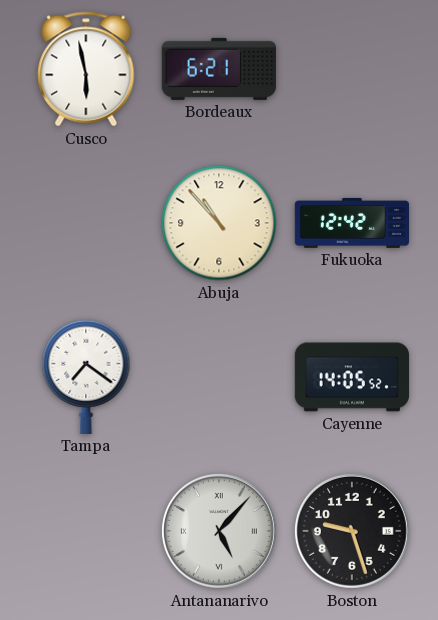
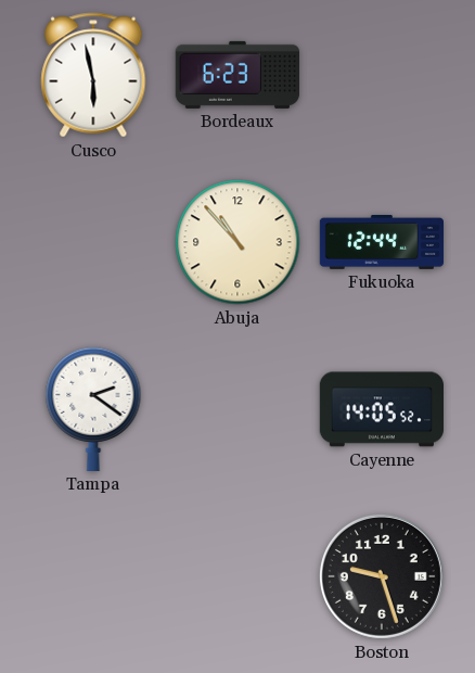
Bordeaux: 6:21 -> 6:23
Fukuoka: 12:42 -> 12:44
Tampa: 7:21 -> 2:21
Antananarivo: 5:07 -> none
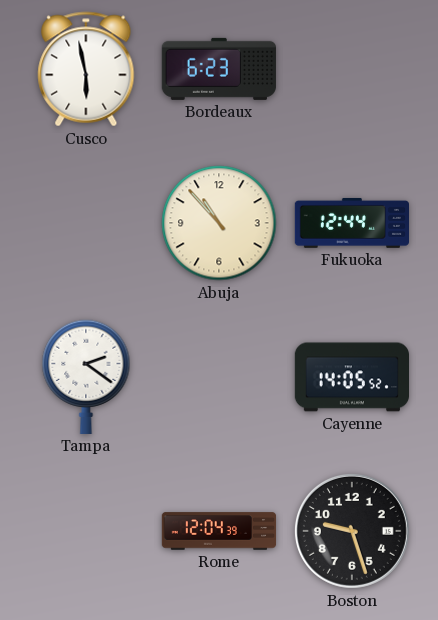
Rome: none -> 12:04
